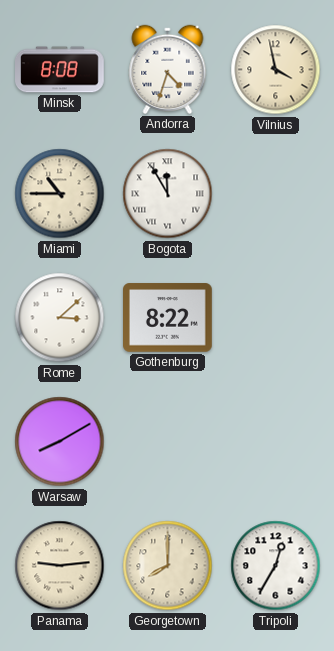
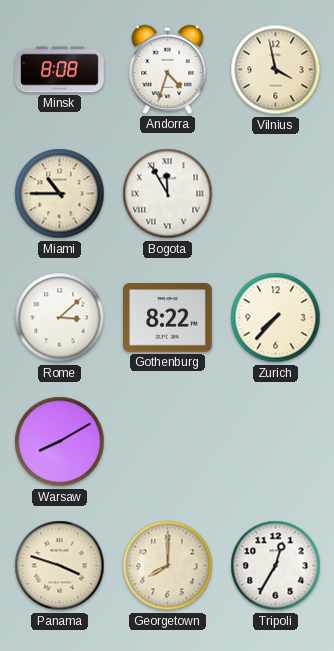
Zurich: none -> 7:37
Panama: 9:14 -> 3:48
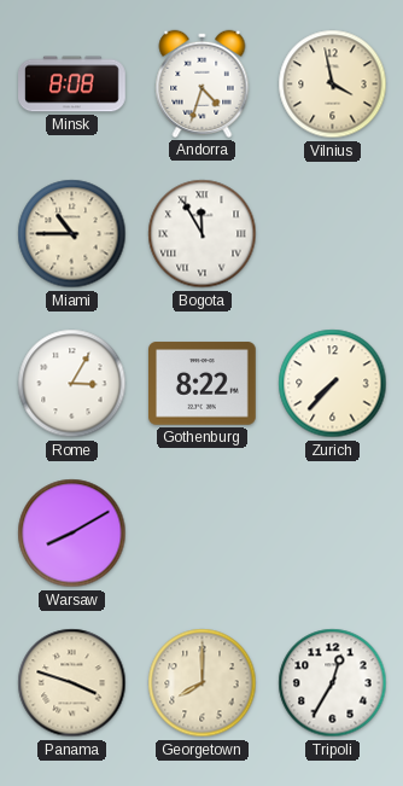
Rome: 3:08 -> 3:05
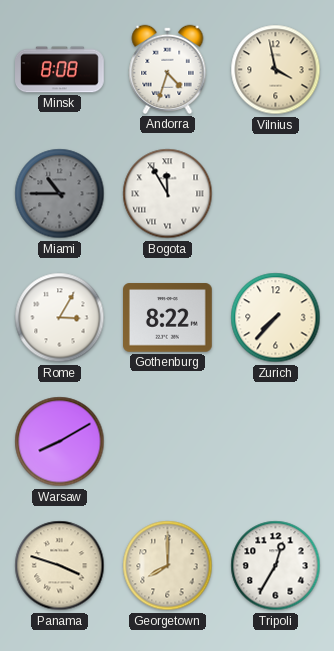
Miami dial: cream -> grey
